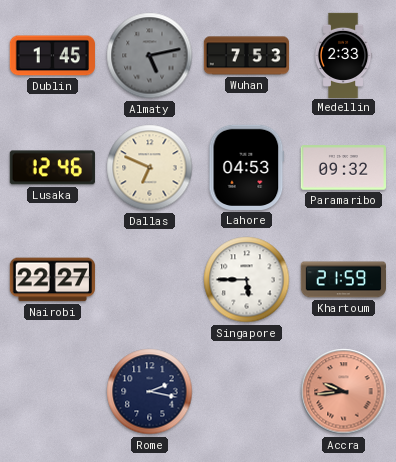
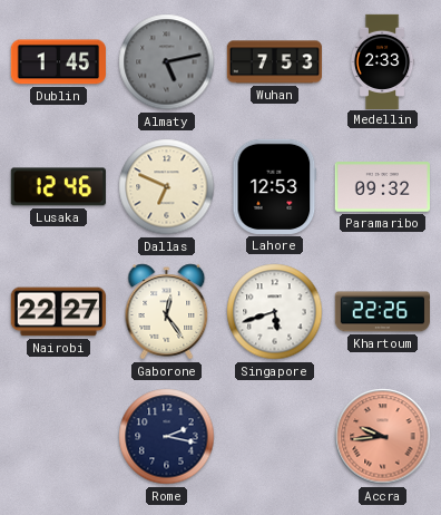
Lahore: 04:53 -> 12:53
Gaborone: none -> 12:24
Singapore: 5:45 -> 5:42
Khartoum: 21:59 -> 22:26
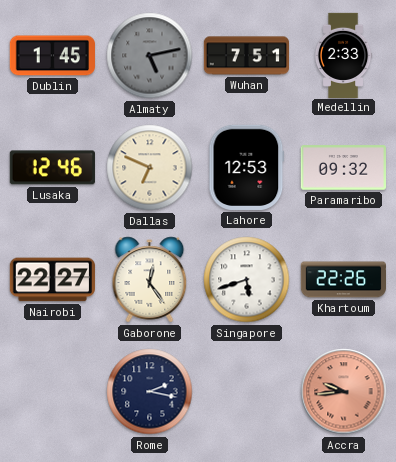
Wuhan: 7:53 -> 7:51
